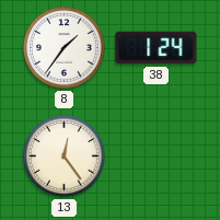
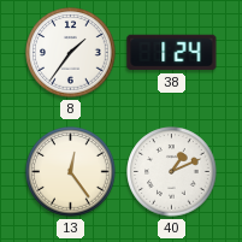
40: none -> 1:11
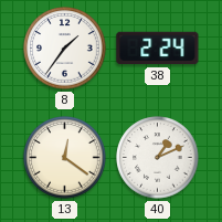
38: 1:24 -> 2:24
13: 12:24 -> 12:21
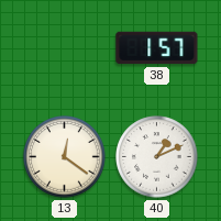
8: 1:36 -> none
38: 2:24 -> 1:57
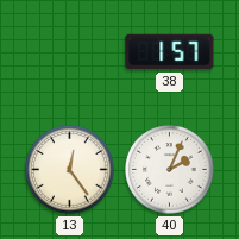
13: 12:21 -> 12:24
40: 1:11 -> 2:04
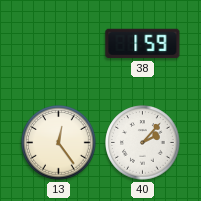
38: 1:57 -> 1:59
40: 2:04 -> 2:07
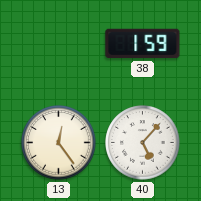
40: 2:07 -> 5:07
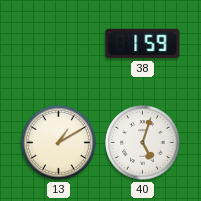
13: 12:24 -> 1:10
40: 5:07 -> 5:03
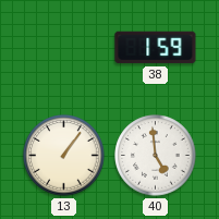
13: 1:10 -> 1:06
40: 5:03 -> 4:59
